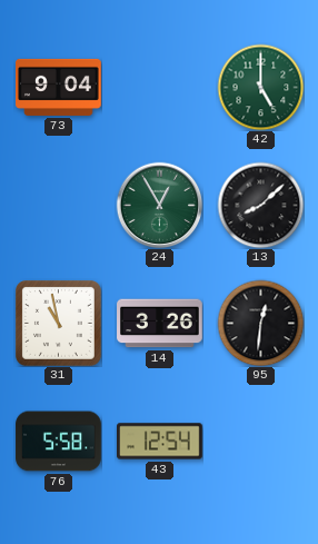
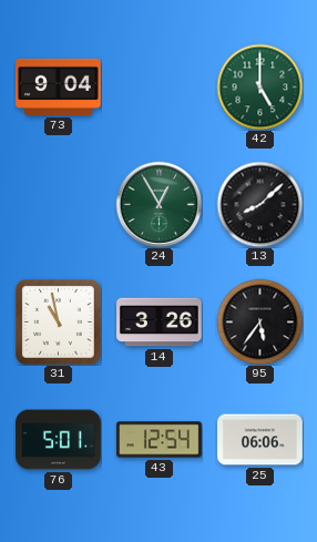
95: 12:31 -> 5:36
76: 5:58 -> 5:01
25: none -> 06:06
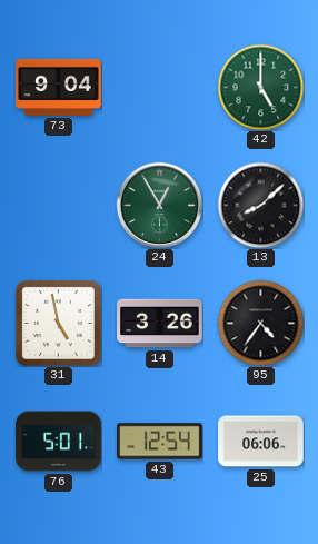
31: 10:58 -> 4:58
95: 5:36 -> 4:36
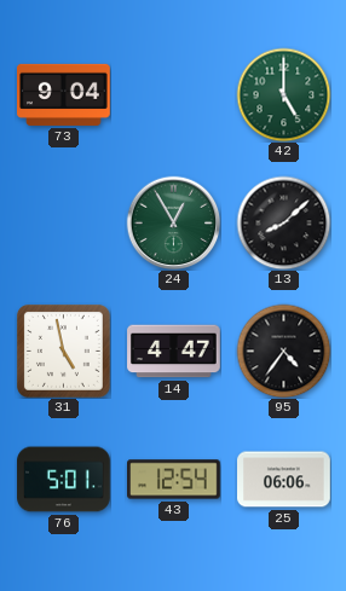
14: 3:26 -> 4:47
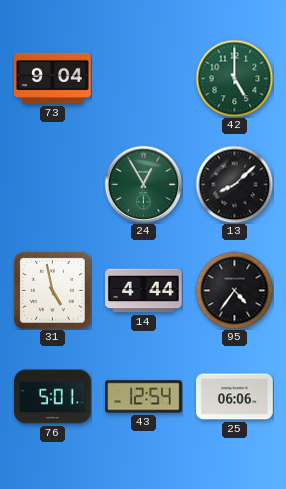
14: 4:47 -> 4:44
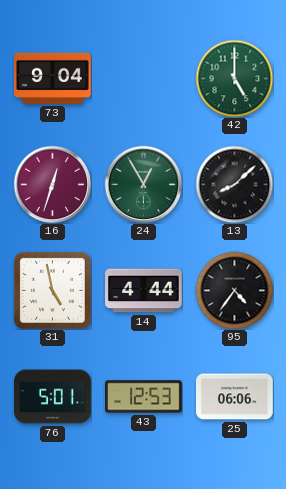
16: none -> 12:33
43: 12:54 -> 12:53
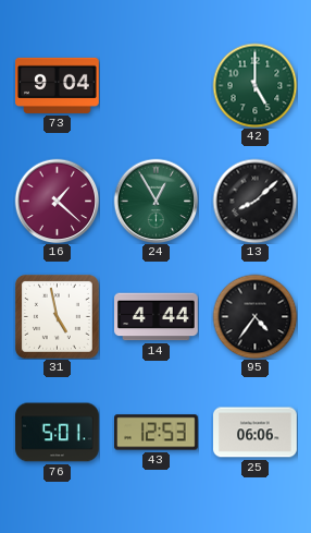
16: 12:33 -> 1:22
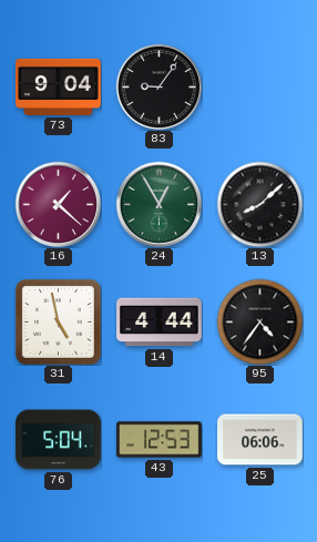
83: none -> 9:06
42: 5:00 -> none
76: 5:01 -> 5:04
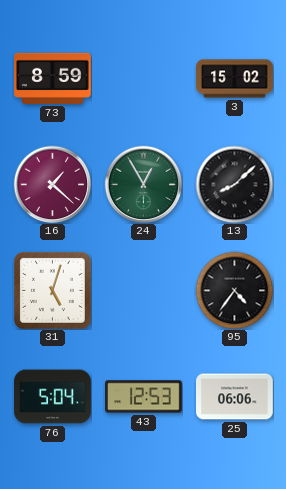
73: 9:04 -> 8:59
83: 9:06 -> none
3: none -> 15:02
31: 4:58 -> 5:03
14: 4:44 -> none
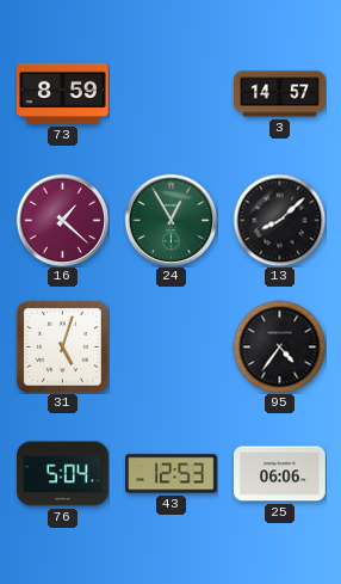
3: 15:02 -> 14:57
